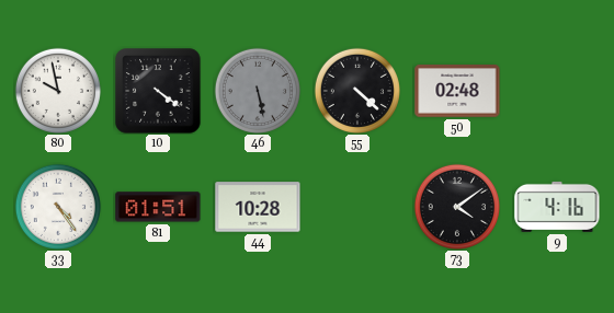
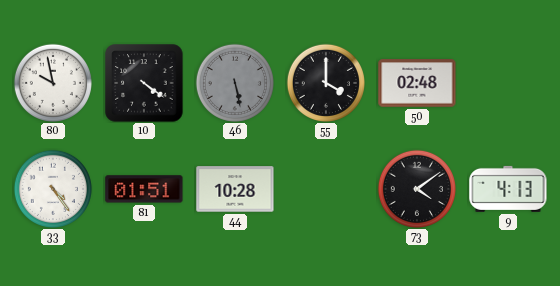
55: 4:22 -> 4:00
9: 4:16 -> 4:13
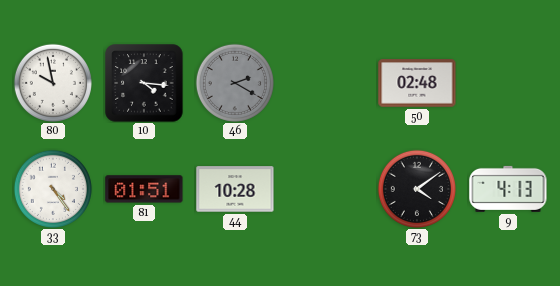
10: 4:21 -> 4:16
46: 5:28 -> 2:20
55: 4:00 -> none
